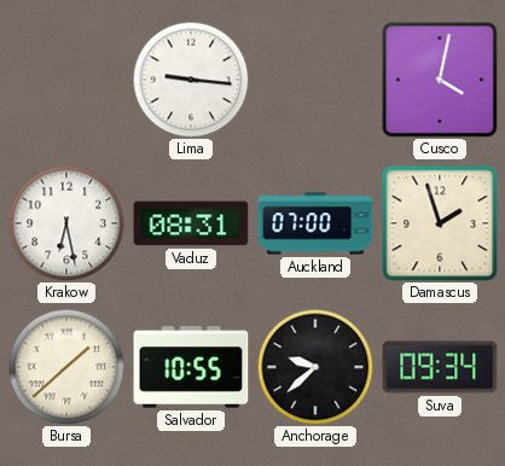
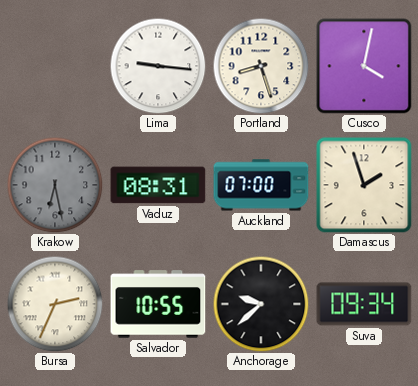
Portland: none -> 8:27
Krakow dial: white -> grey
Bursa: 1:38 -> 2:34
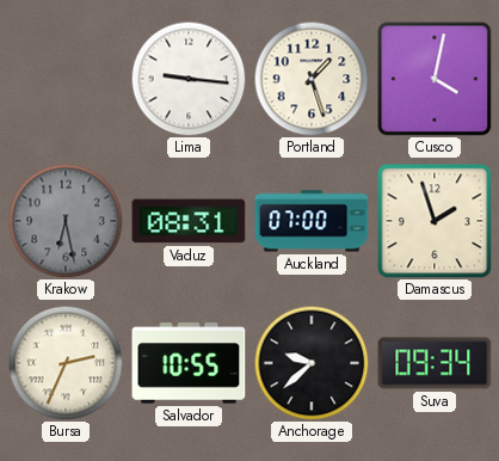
Portland: 8:27 -> 1:27
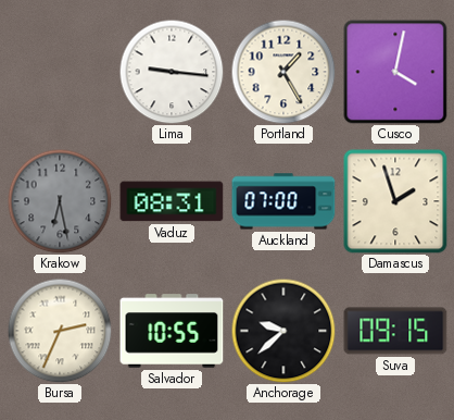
Portland: 1:27 -> 1:25
Suva: 09:34 -> 09:15
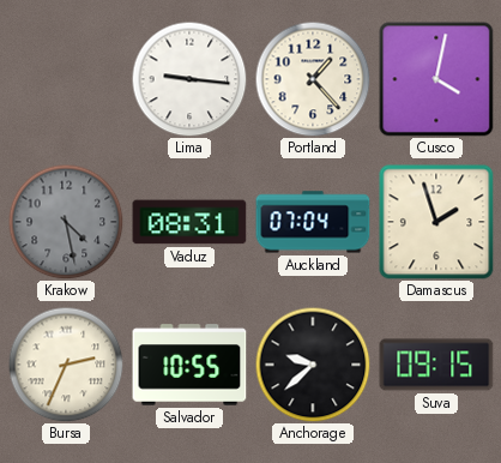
Portland: 1:25 -> 1:23
Krakow: 6:28 -> 4:28
Auckland: 07:00 -> 07:04
